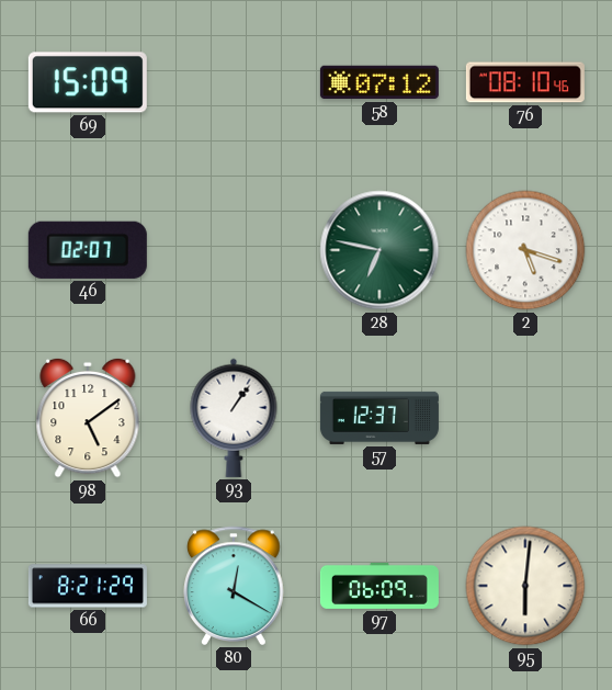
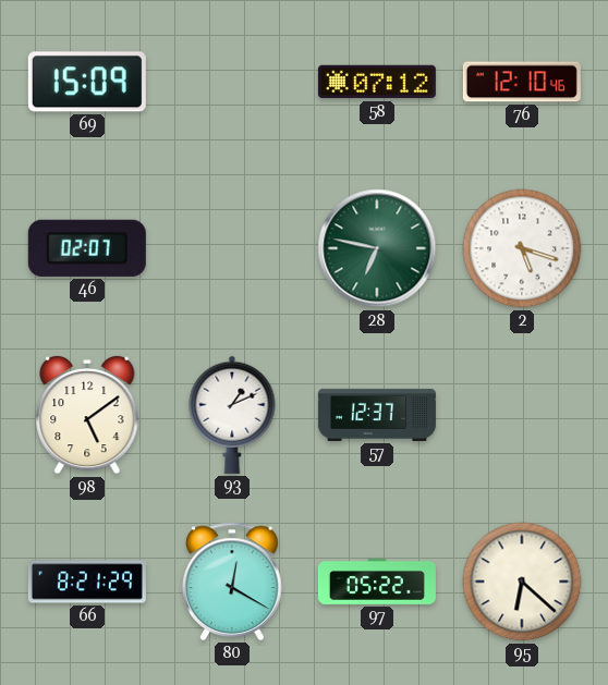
76: 08:10 -> 12:10
93: 1:06 -> 1:11
97: 06:09 -> 05:22
95: 6:01 -> 6:22
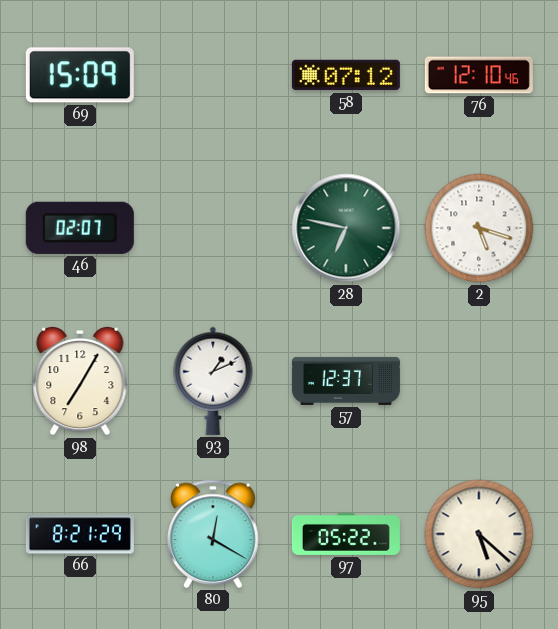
98: 5:09 -> 7:05
95: 6:22 -> 5:22
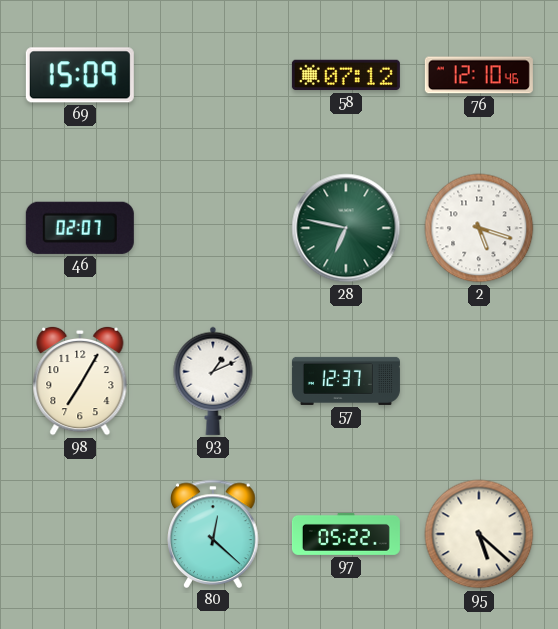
66: 8:21 -> none
80: 12:20 -> 12:22
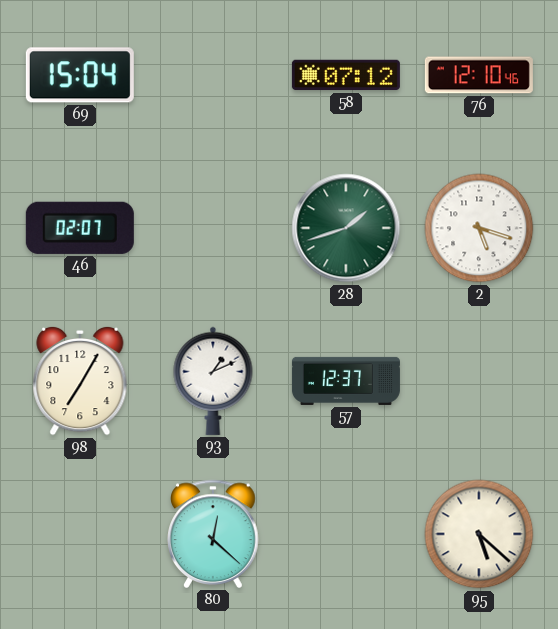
69: 15:09 -> 15:04
28: 6:47 -> 1:42
97: 05:22 -> none
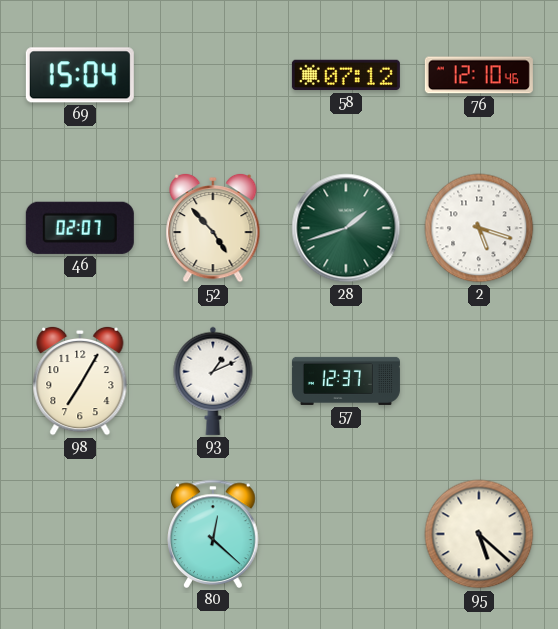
52: none -> 4:53
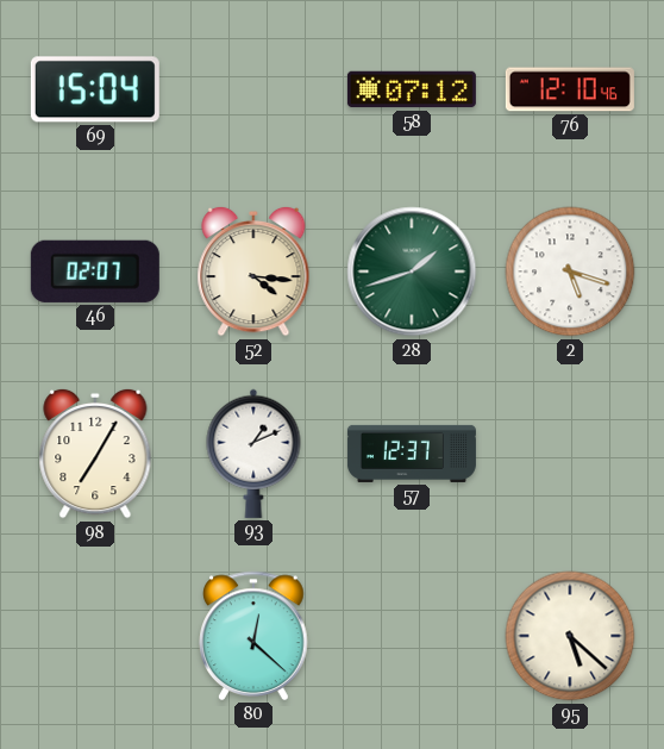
52: 4:53 -> 4:16
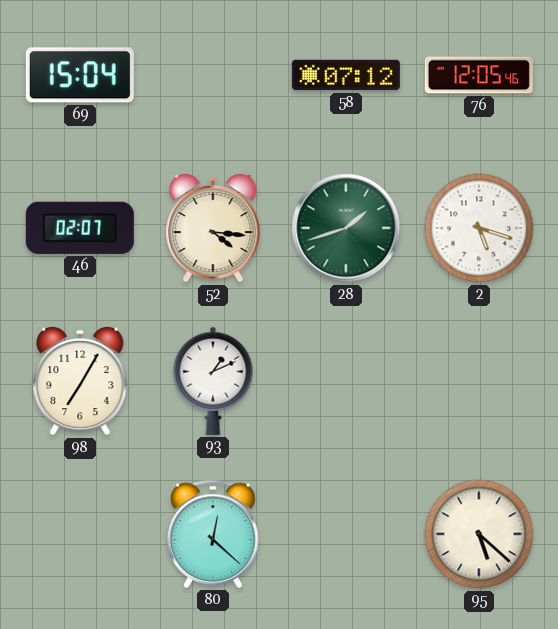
76: 12:10 -> 12:05
57: 12:37 -> none
